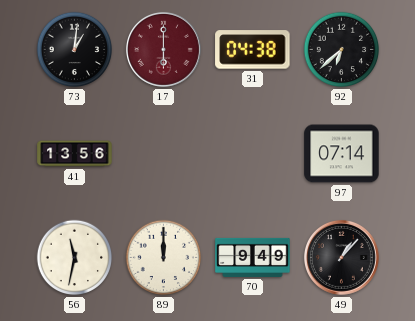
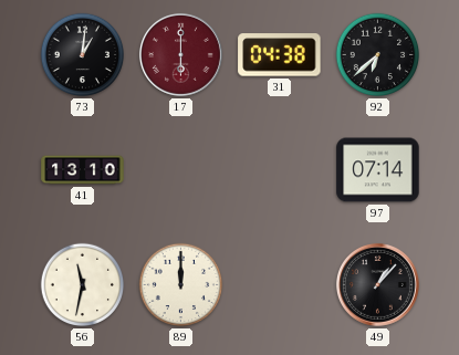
41: 13:56 -> 13:10
70: 9:49 -> none
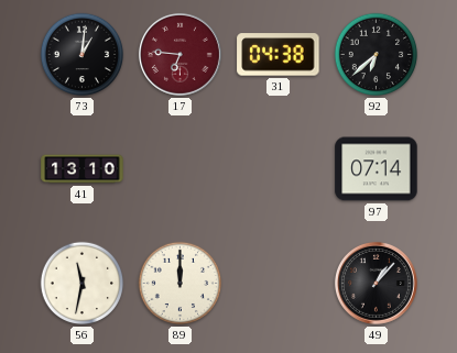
17: 6:00 -> 6:46
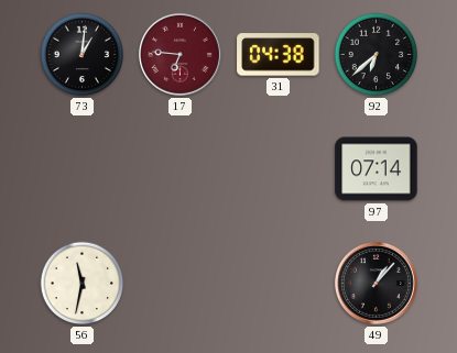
41: 13:10 -> none
89: 12:00 -> none
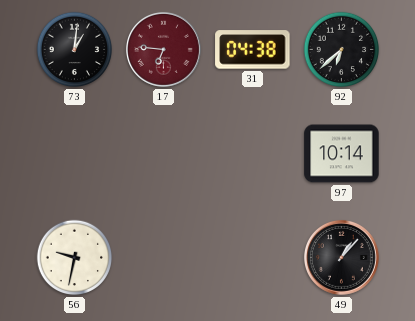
97: 07:14 -> 10:14
56: 11:32 -> 9:32
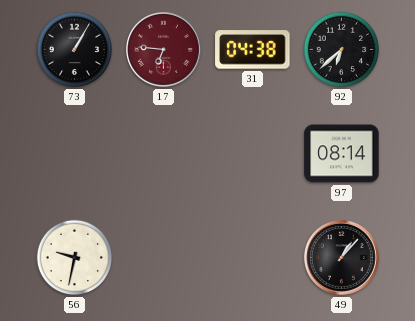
73: 1:01 -> 1:05
97: 10:14 -> 08:14
